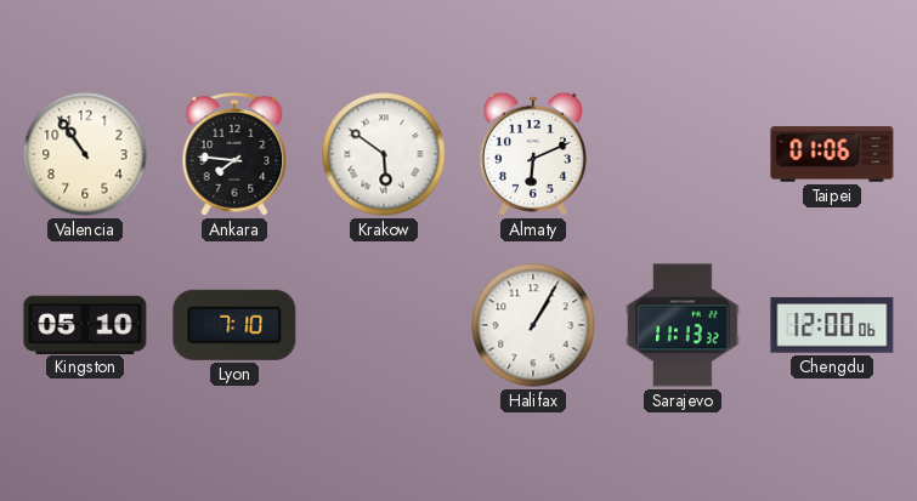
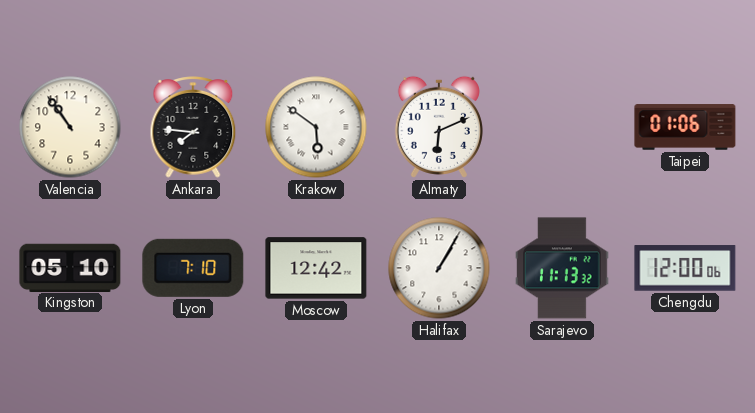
Moscow: none -> 12:42
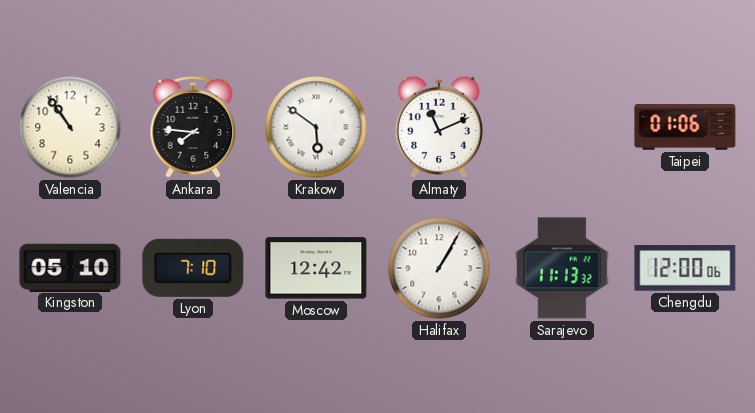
Almaty: 6:11 -> 11:11
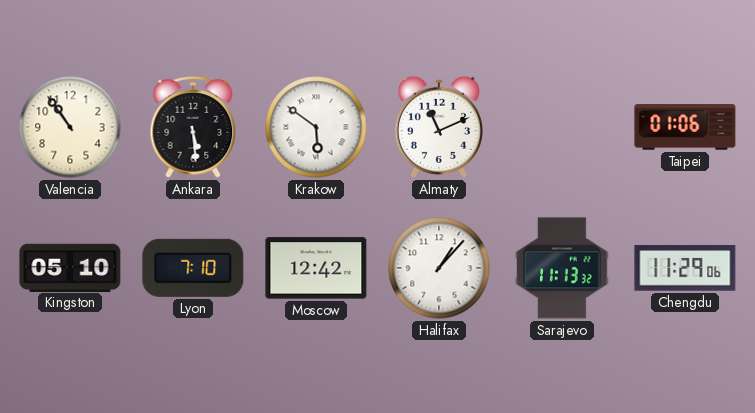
Ankara: 7:46 -> 5:29
Halifax: 1:05 -> 1:07
Chengdu: 12:00 -> 11:29
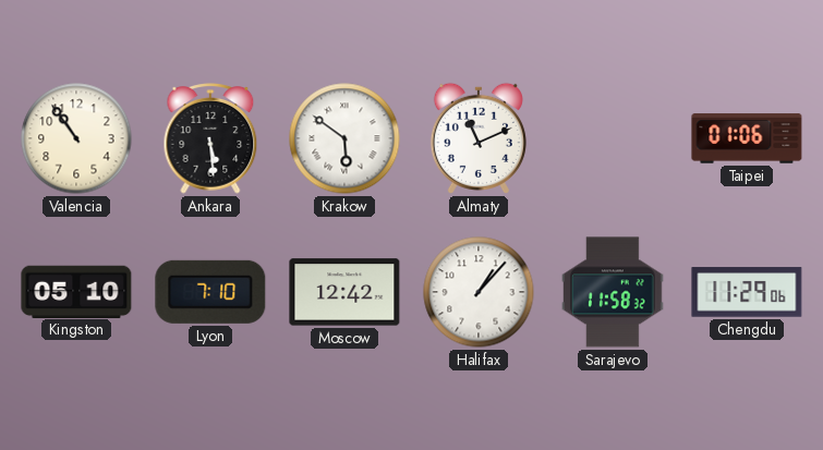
Sarajevo: 11:13 -> 11:58
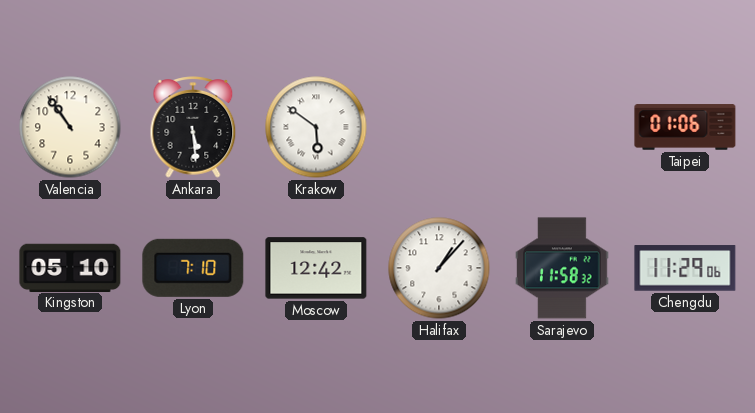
Almaty: 11:11 -> none
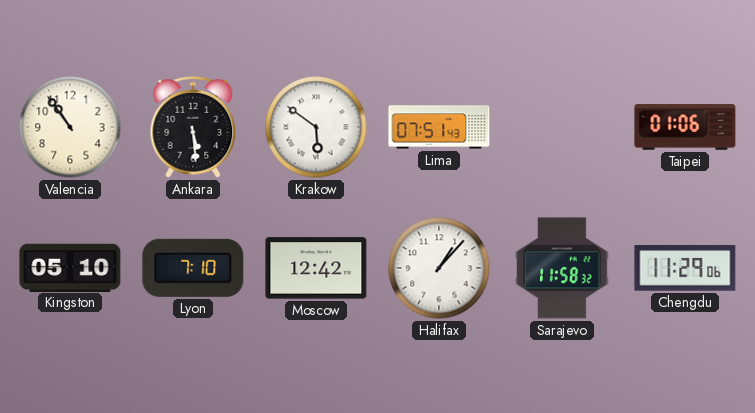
Lima: none -> 07:51
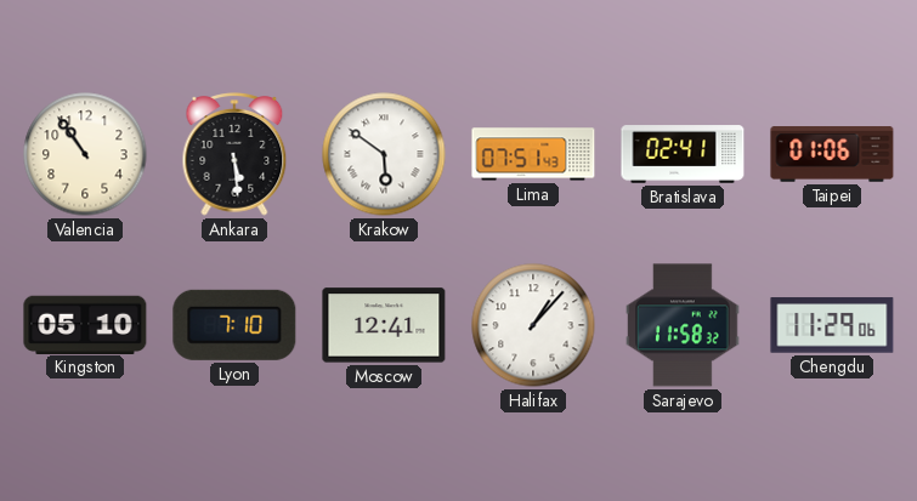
Bratislava: none -> 02:41
Moscow: 12:42 -> 12:41
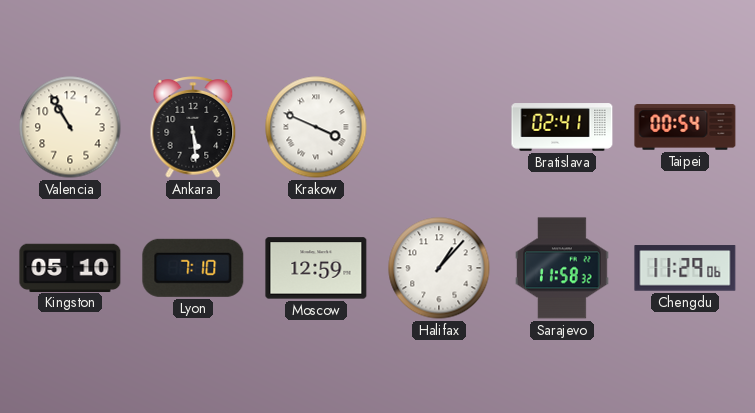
Valencia: 10:54 -> 10:55
Krakow: 5:51 -> 3:49
Lima: 07:51 -> none
Taipei: 01:06 -> 00:54
Moscow: 12:41 -> 12:59
